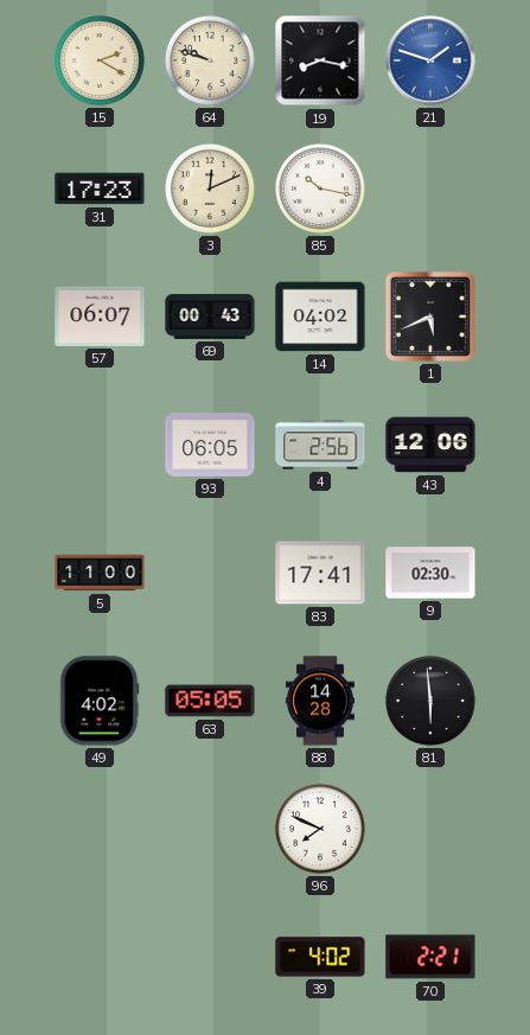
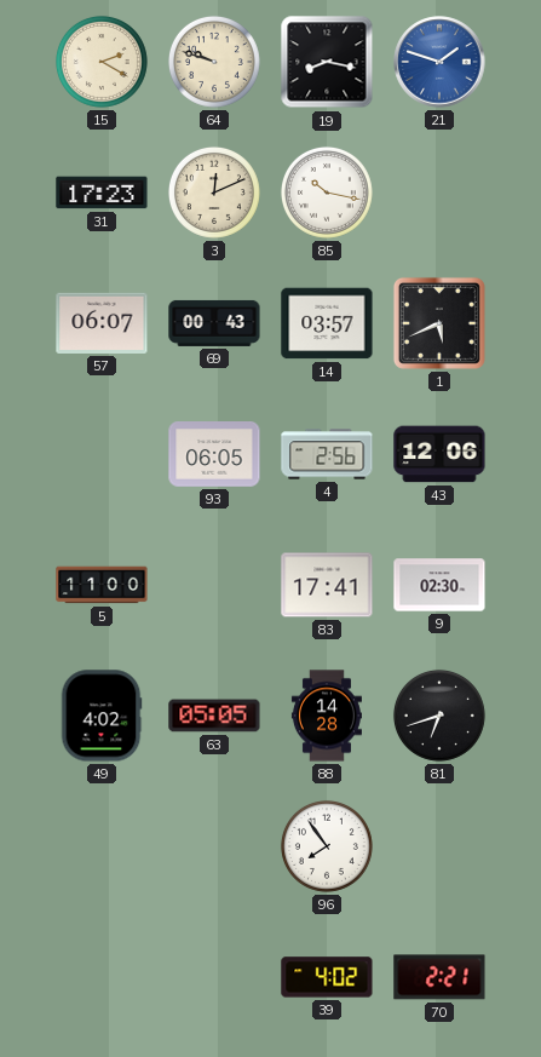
14: 04:02 -> 03:57
81: 5:59 -> 6:42
96: 7:49 -> 7:54
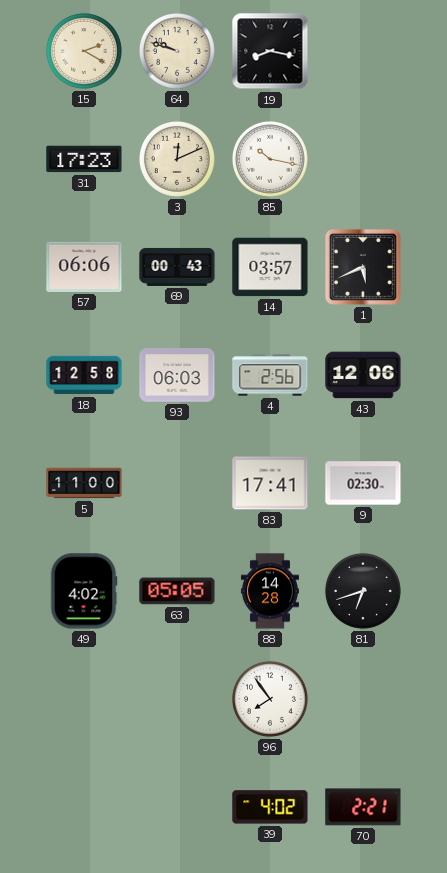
21: 1:48 -> none
57: 06:07 -> 06:06
18: none -> 12:58
93: 06:05 -> 06:03
